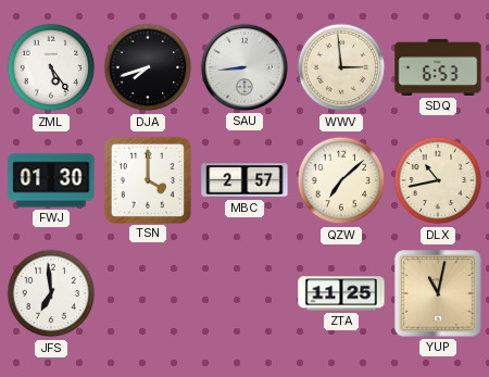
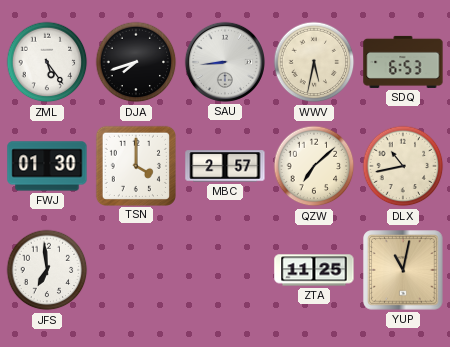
WWV: 2:59 -> 5:32
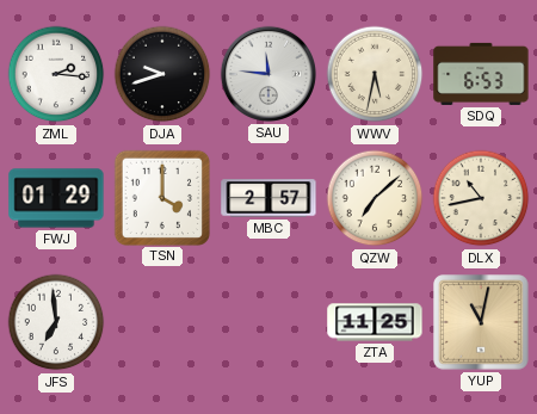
ZML: 5:24 -> 2:16
DJA: 7:42 -> 9:42
SAU: 8:44 -> 11:46
FWJ: 01:30 -> 01:29
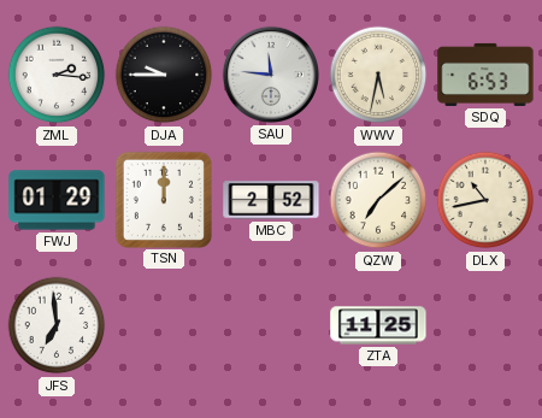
DJA: 9:42 -> 9:45
TSN: 4:00 -> 12:00
MBC: 2:57 -> 2:52
YUP: 11:02 -> none
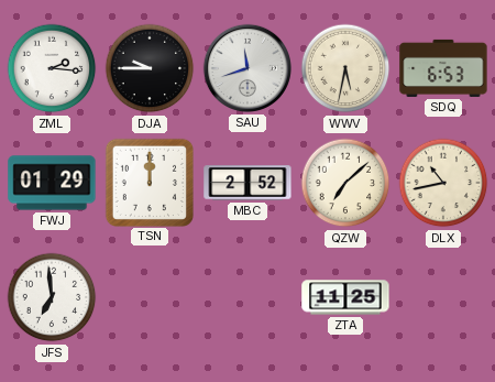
SAU: 11:46 -> 11:42
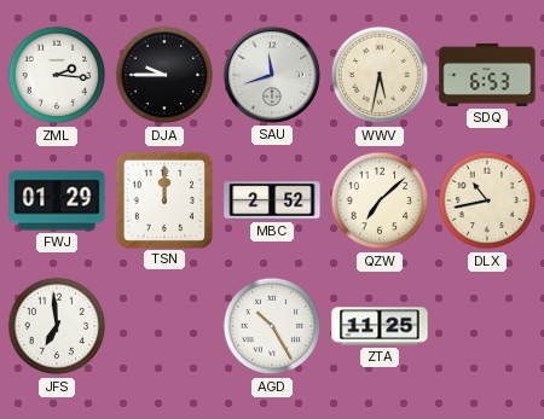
AGD: none -> 10:25
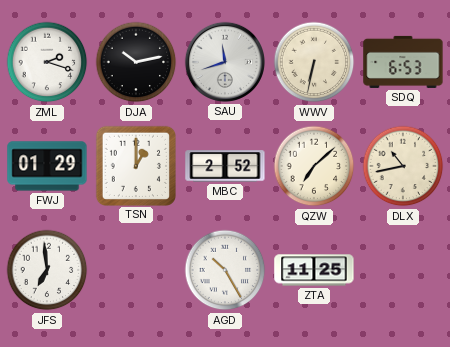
ZML: 2:16 -> 2:18
DJA: 9:45 -> 10:13
WWV: 5:32 -> 6:32
TSN: 12:00 -> 1:00
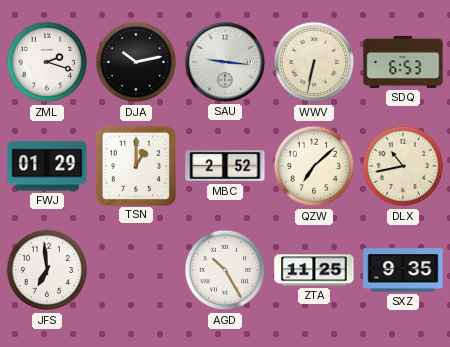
SAU: 11:42 -> 9:16
SXZ: none -> 9:35
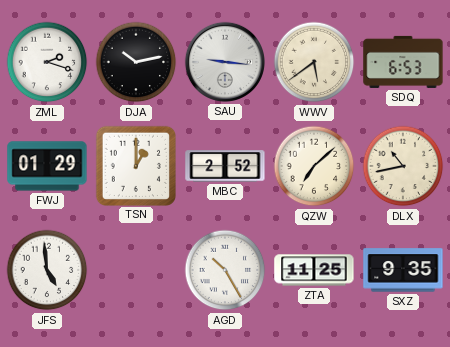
WWV: 6:32 -> 5:39
JFS: 6:59 -> 4:59
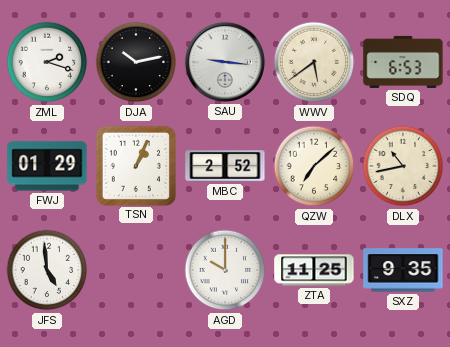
TSN: 1:00 -> 1:04
AGD: 10:25 -> 10:00
